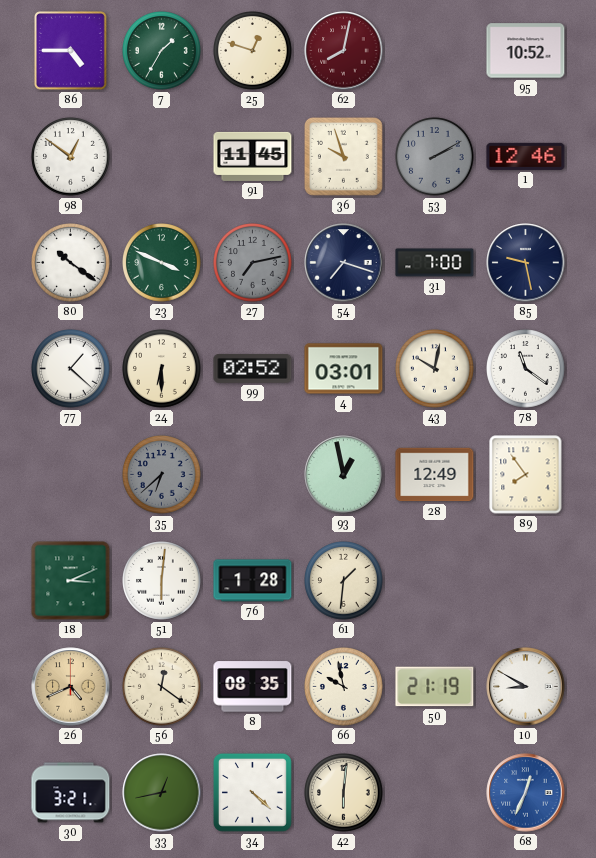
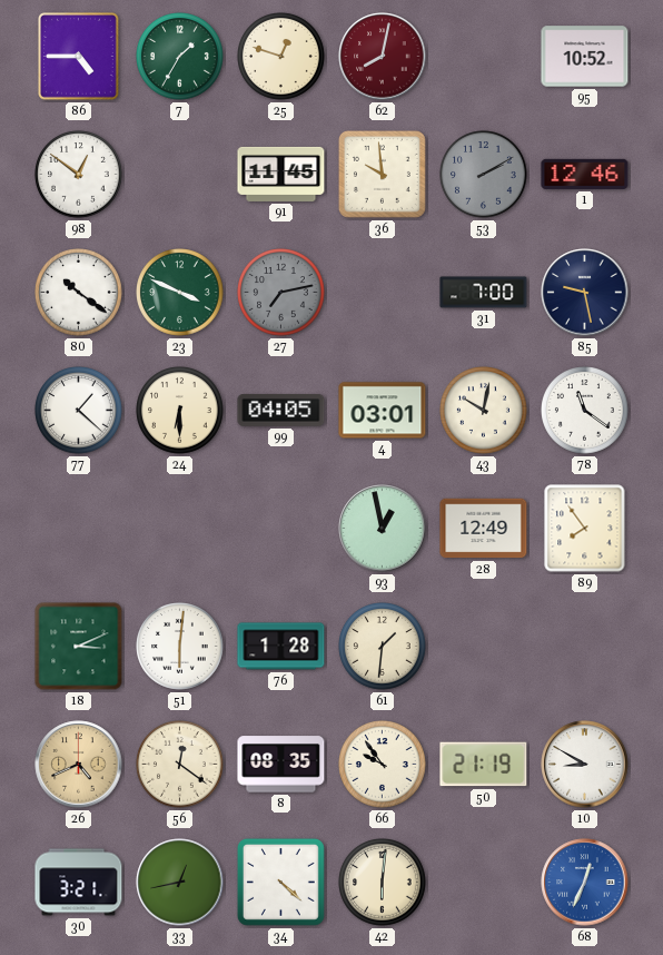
36: 9:57 -> 9:59
54: 7:18 -> none
99: 02:52 -> 04:05
35: 6:38 -> none
66: 9:58 -> 9:54
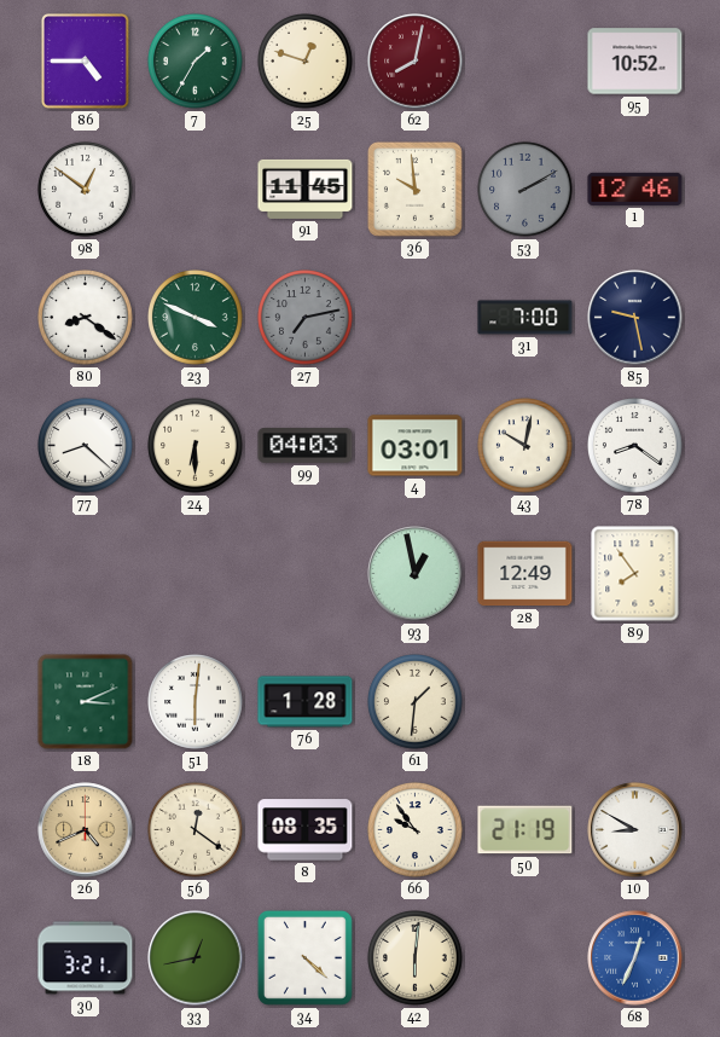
80: 10:21 -> 8:21
77: 1:22 -> 8:22
99: 04:05 -> 04:03
78: 11:21 -> 8:21
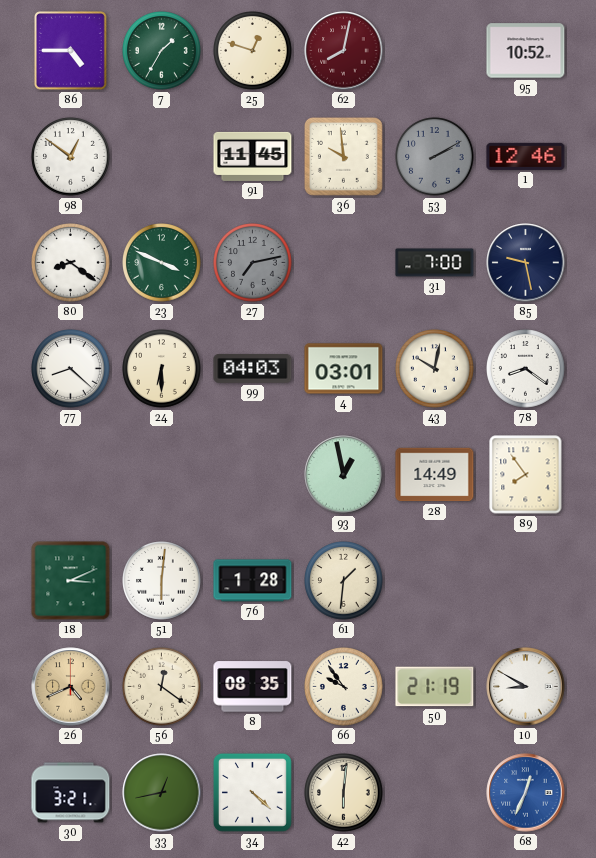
28: 12:49 -> 14:49
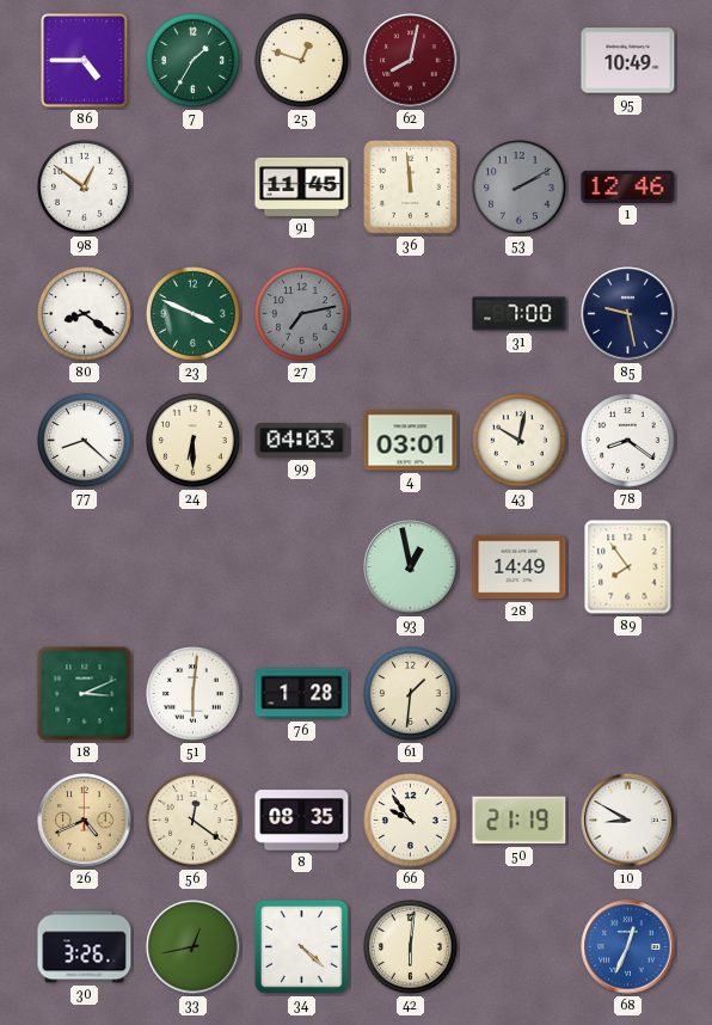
95: 10:52 -> 10:49
36: 9:59 -> 11:59
30: 3:21 -> 3:26
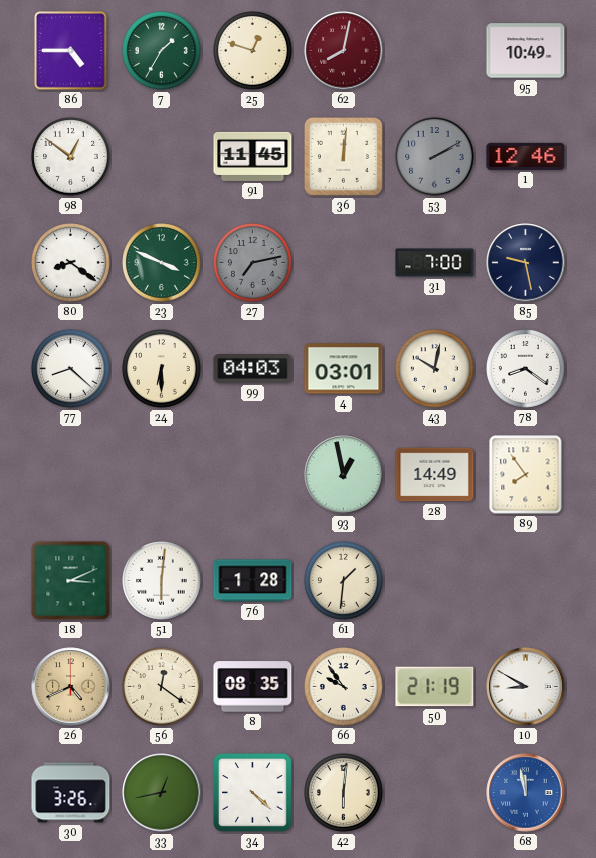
36: 11:59 -> 12:01
68: 12:34 -> 11:58
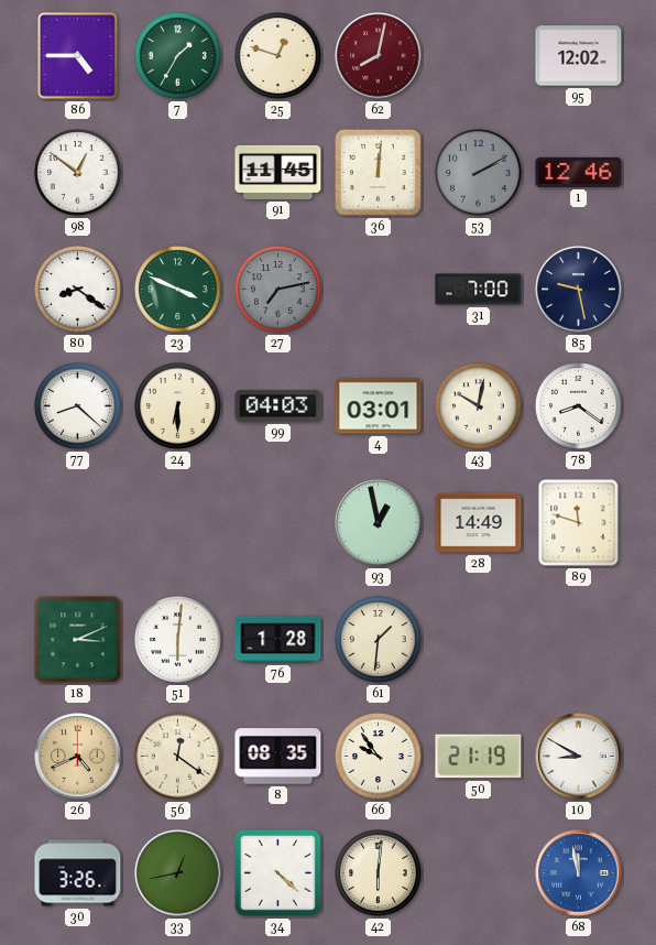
95: 10:49 -> 12:02
89: 7:54 -> 11:48
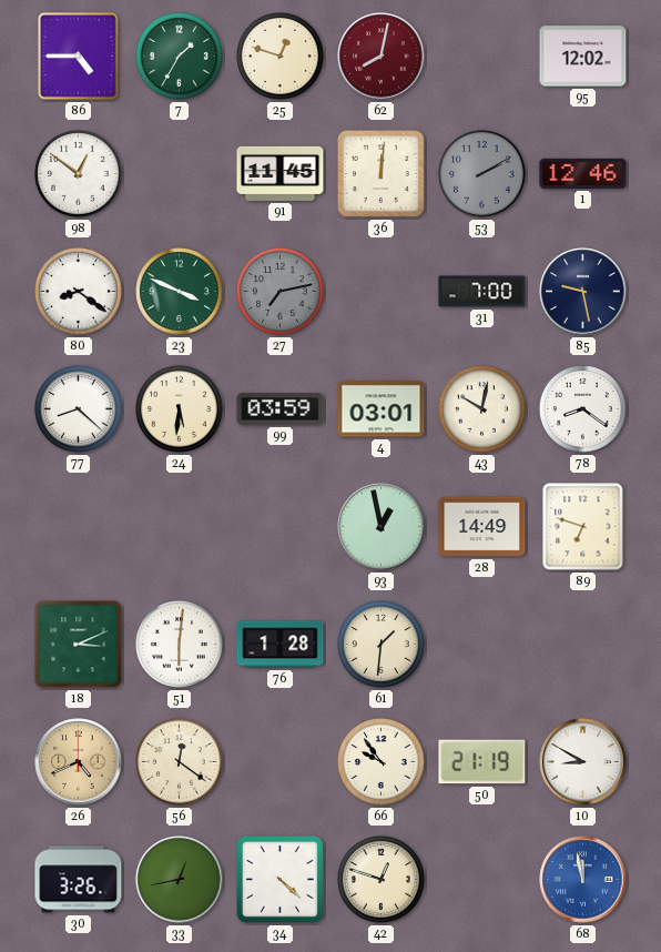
24: 6:30 -> 5:31
99: 04:03 -> 03:59
89: 11:48 -> 6:48
8: 08:35 -> none
42: 6:01 -> 12:48
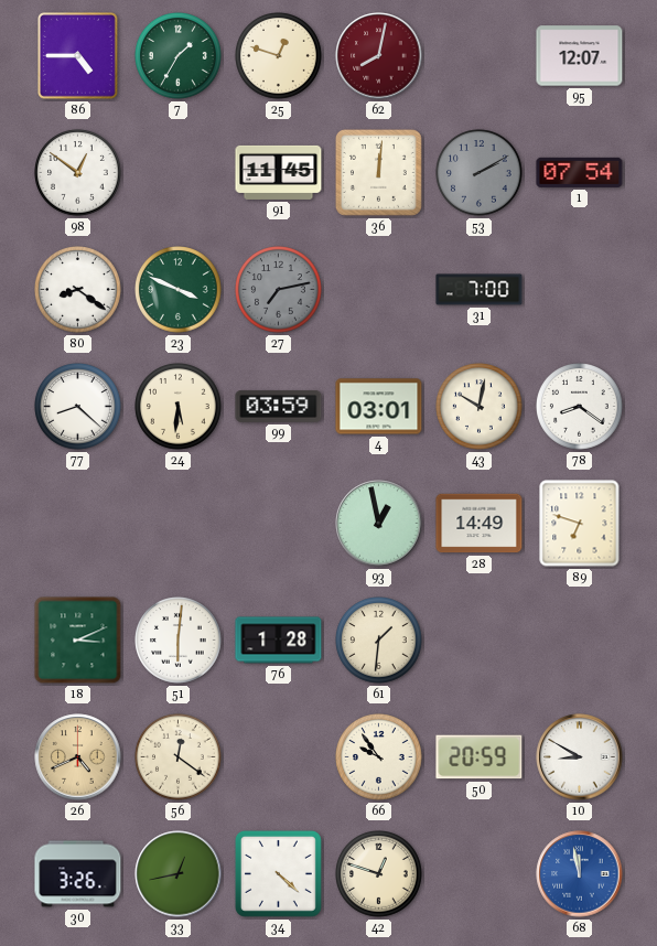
95: 12:02 -> 12:07
1: 12:46 -> 07:54
85: 9:28 -> none
50: 21:19 -> 20:59
